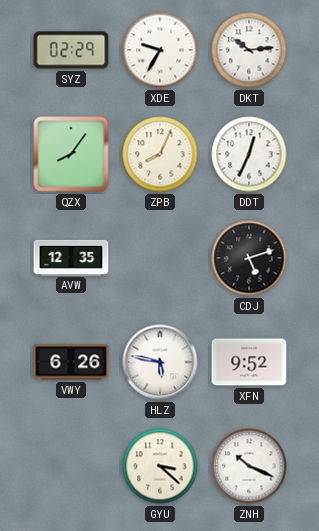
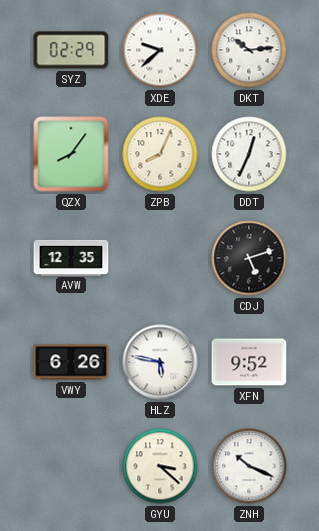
XDE: 9:35 -> 9:38
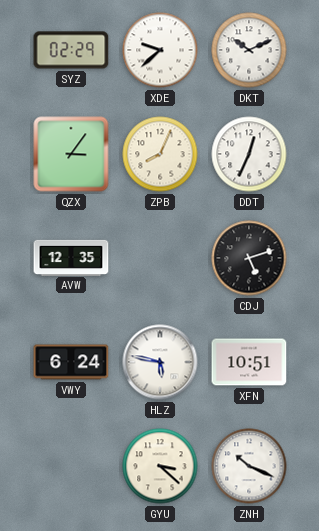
DKT: 10:14 -> 10:11
QZX: 8:06 -> 3:06
VWY: 6:26 -> 6:24
XFN: 9:52 -> 10:51
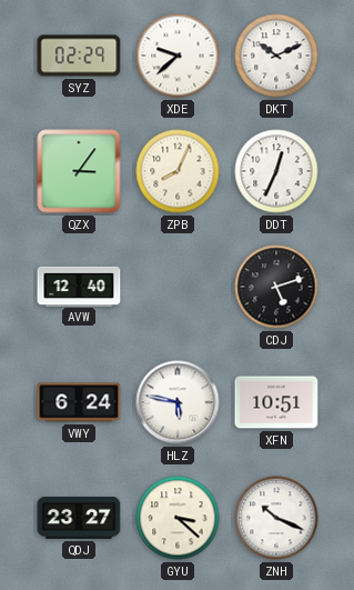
AVW: 12:35 -> 12:40
QDJ: none -> 23:27
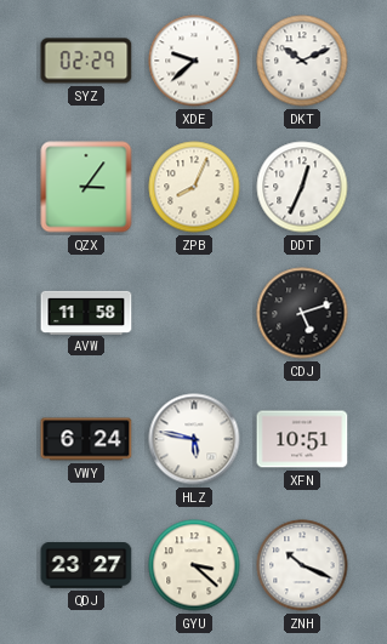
AVW: 12:40 -> 11:58
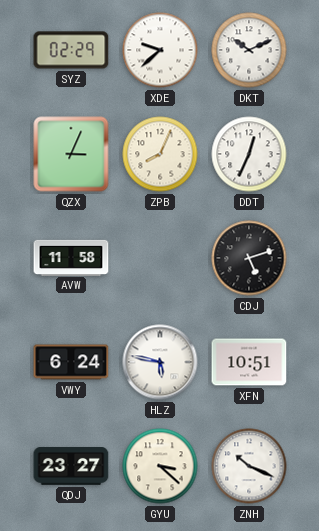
QZX: 3:06 -> 3:04
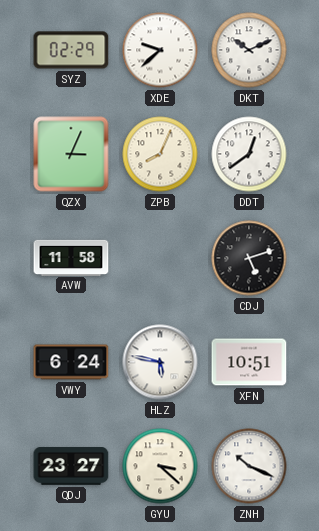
DDT: 12:34 -> 12:39
